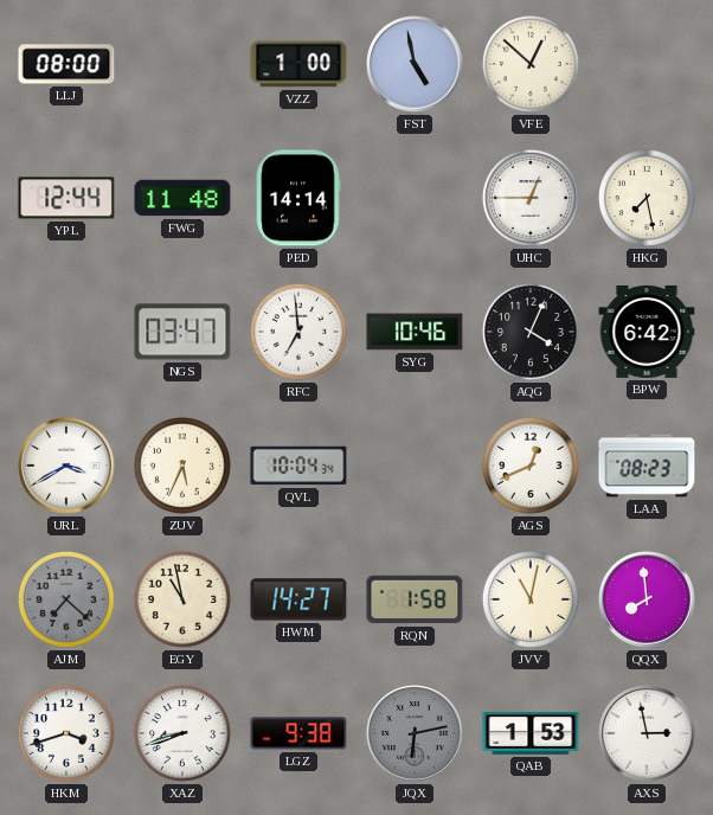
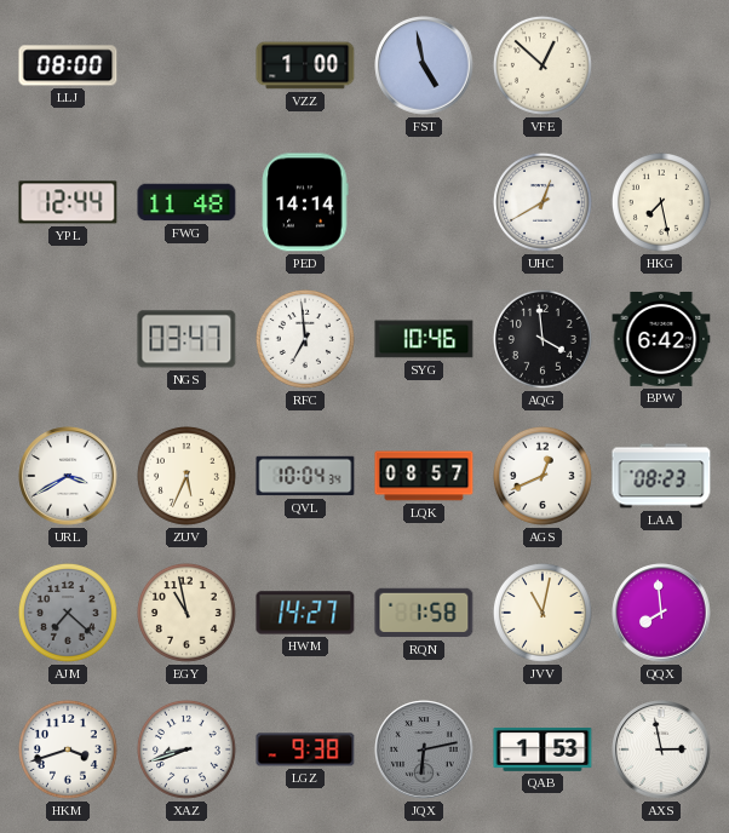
UHC: 12:45 -> 12:40
AQG: 4:04 -> 3:59
LQK: none -> 08:57
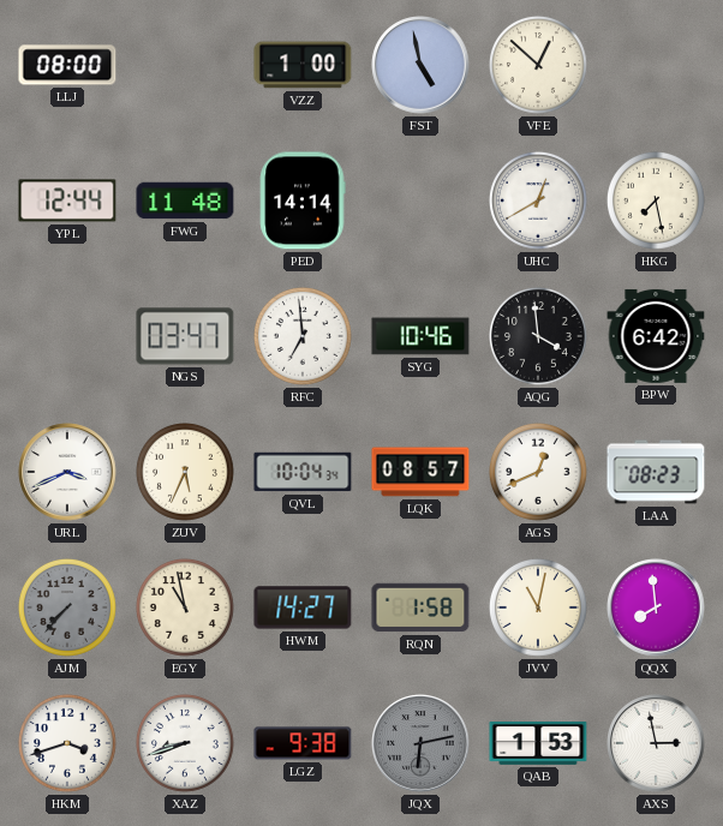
URL: 3:40 -> 3:41
AJM: 7:22 -> 7:37
